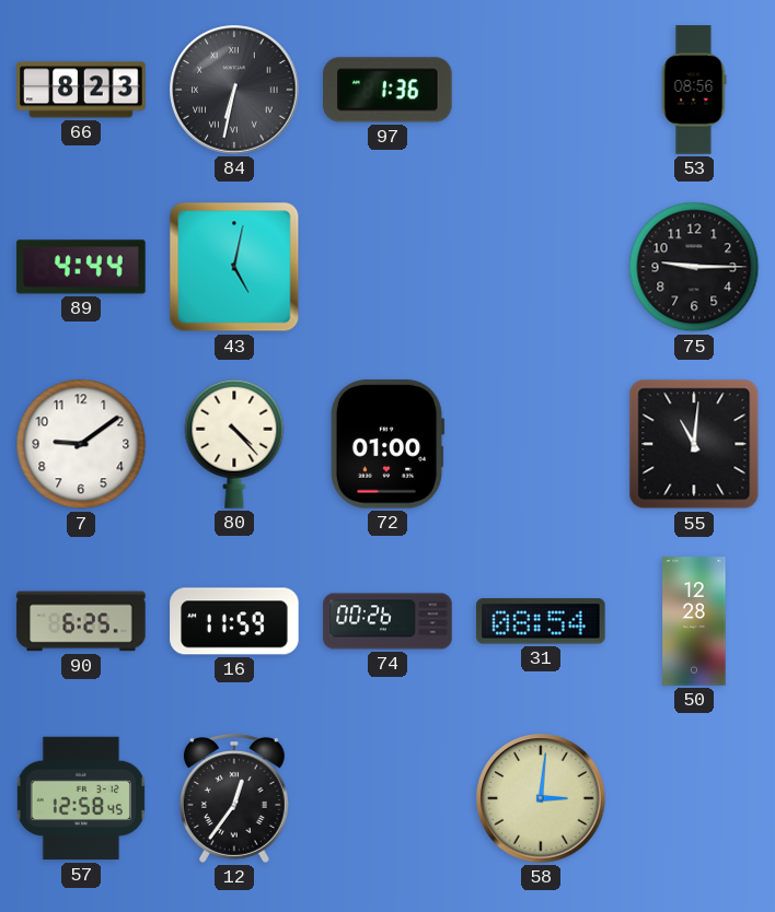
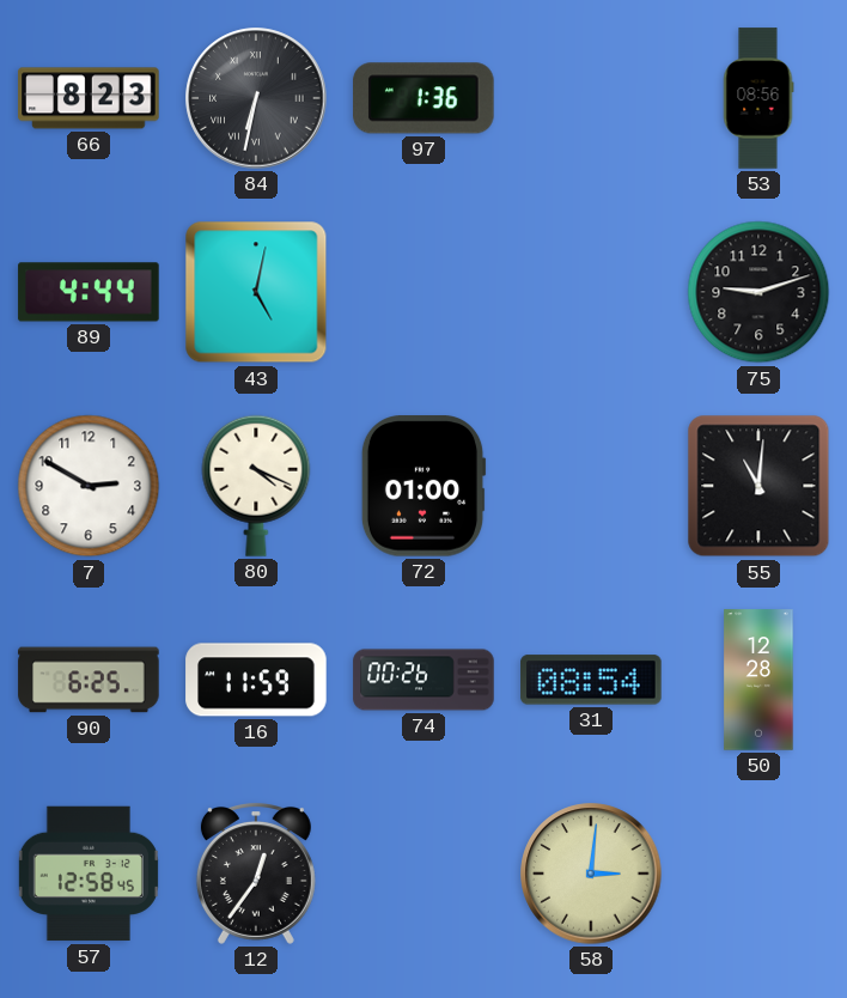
75: 9:15 -> 9:12
7: 9:09 -> 2:50
80: 4:23 -> 4:19
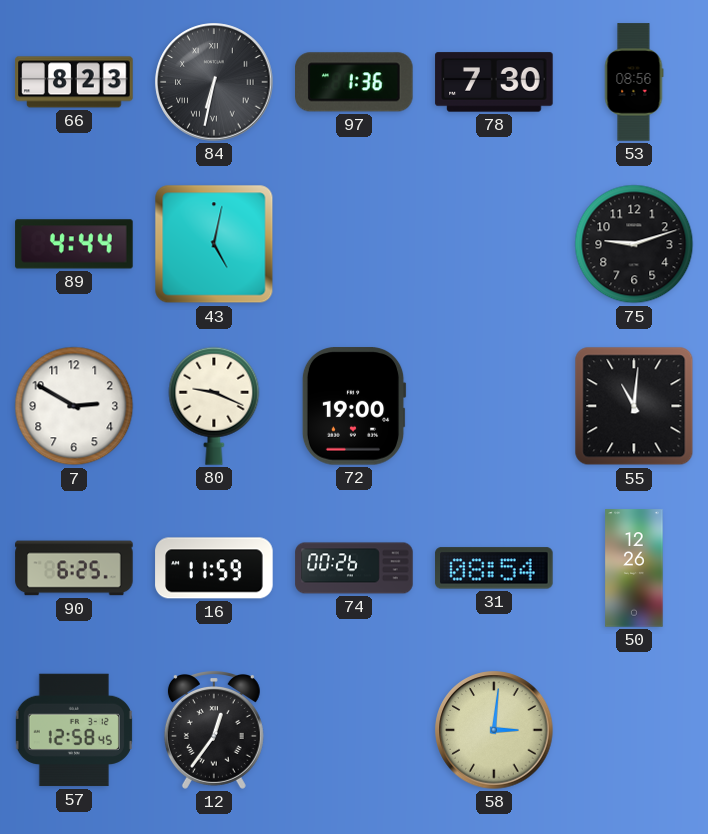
78: none -> 7:30
80: 4:19 -> 9:19
72: 01:00 -> 19:00
50: 12:28 -> 12:26
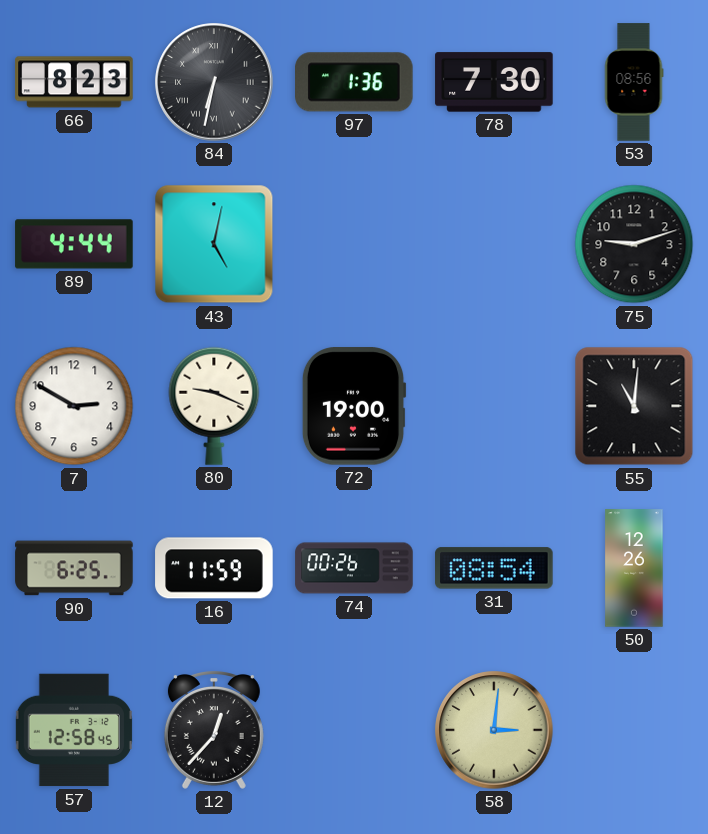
12: 12:36 -> 12:37
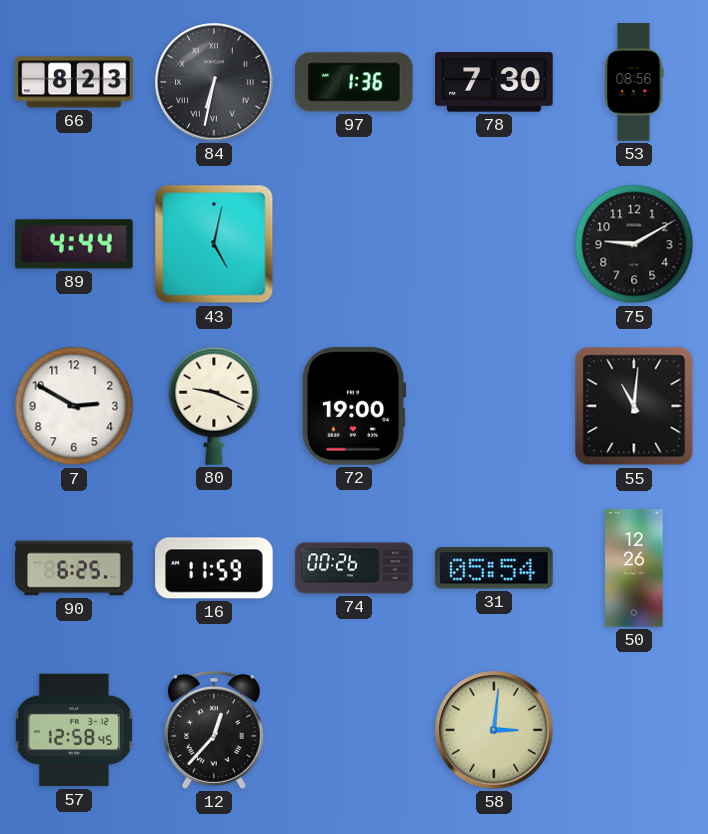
75: 9:12 -> 9:10
31: 08:54 -> 05:54
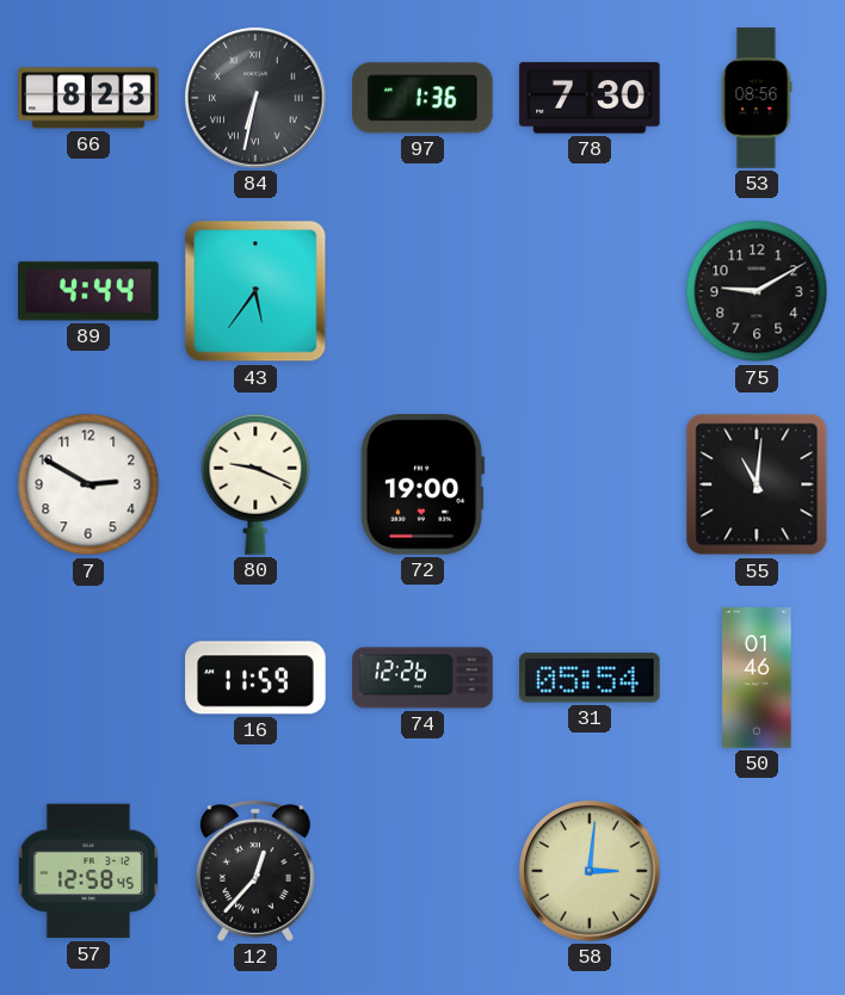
43: 5:02 -> 5:36
90: 6:25 -> none
74: 00:26 -> 12:26
50: 12:26 -> 01:46
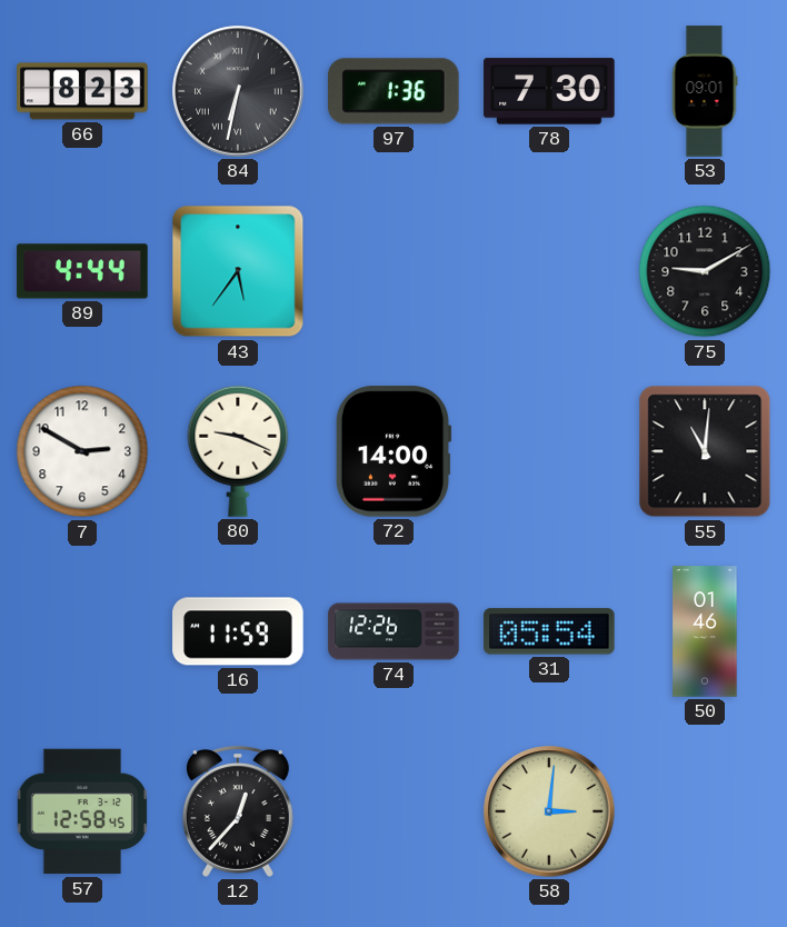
53: 08:56 -> 09:01
72: 19:00 -> 14:00
